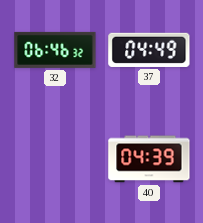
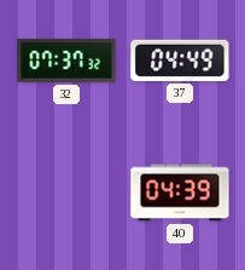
32: 06:46 -> 07:37
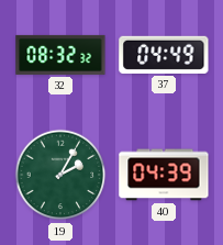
32: 07:37 -> 08:32
19: none -> 2:05
